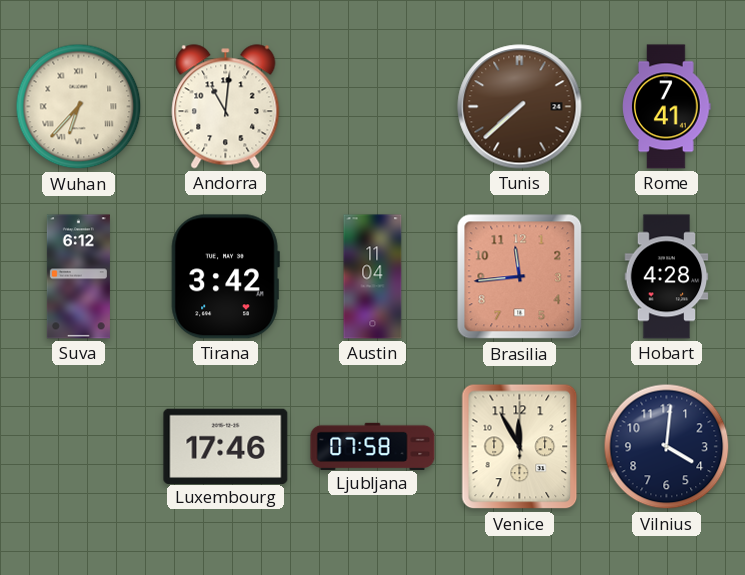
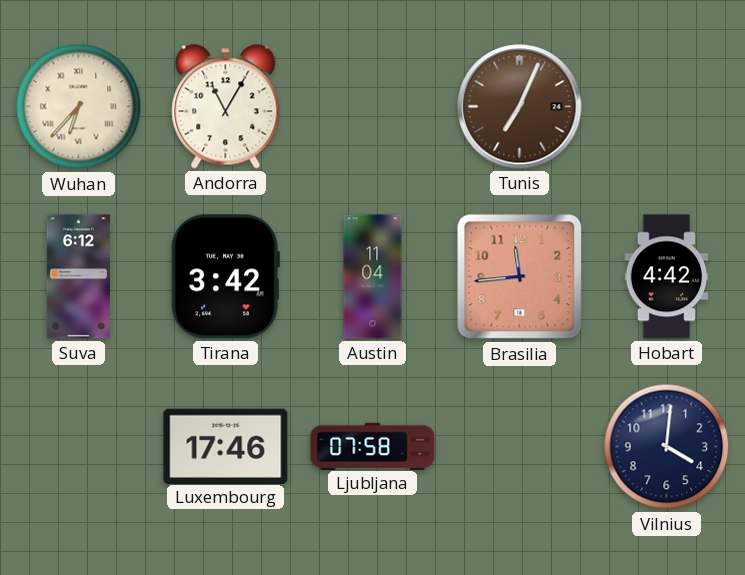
Andorra: 11:01 -> 11:05
Tunis: 7:38 -> 7:04
Rome: 7:41 -> none
Hobart: 4:28 -> 4:42
Venice: 11:55 -> none
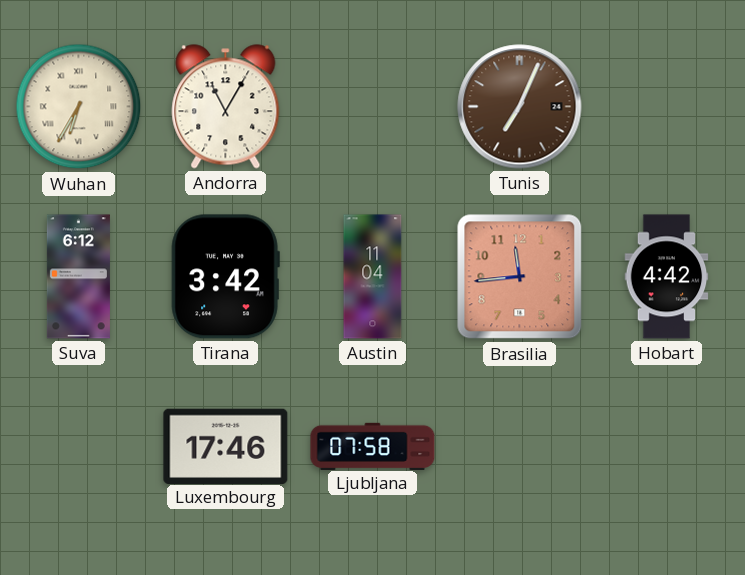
Wuhan: 6:37 -> 6:35
Vilnius: 4:01 -> none
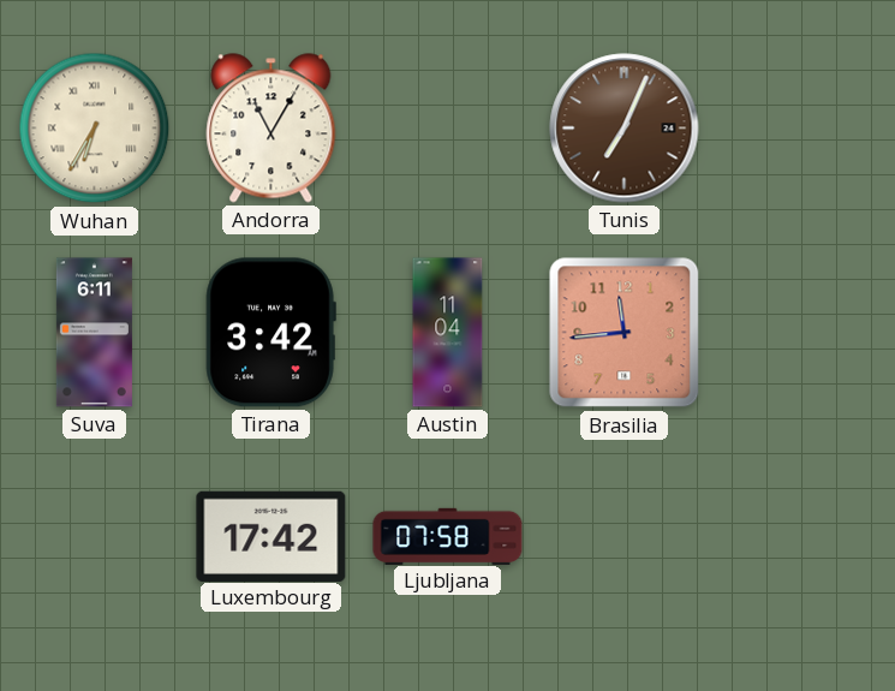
Suva: 6:12 -> 6:11
Hobart: 4:42 -> none
Luxembourg: 17:46 -> 17:42
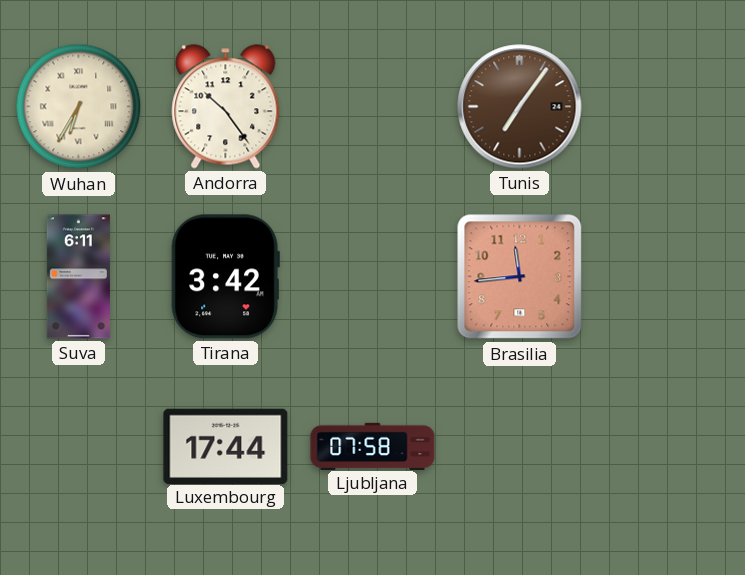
Andorra: 11:05 -> 10:24
Tunis: 7:04 -> 7:06
Austin: 11:04 -> none
Luxembourg: 17:42 -> 17:44
